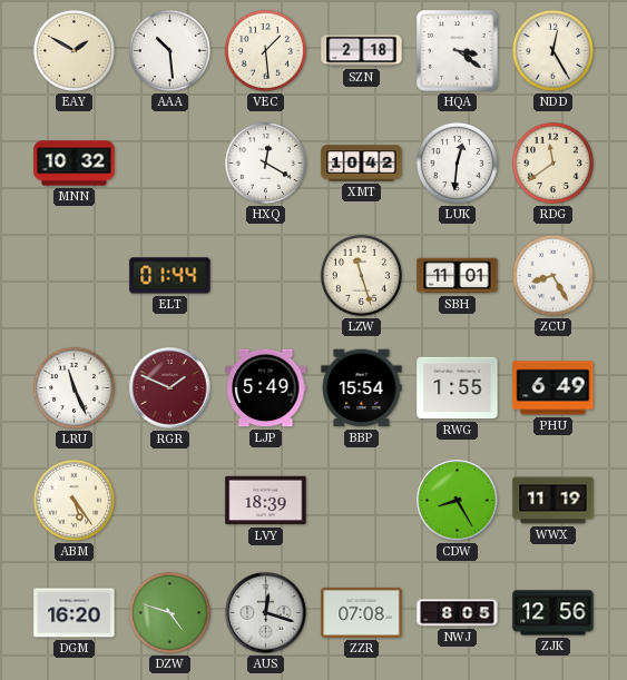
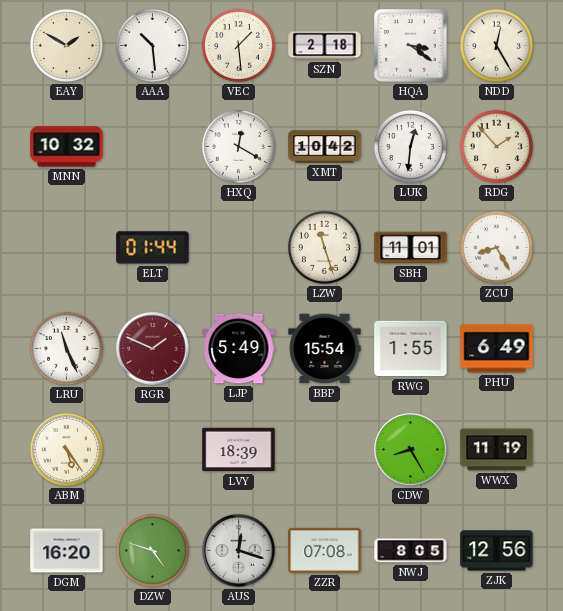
RDG: 11:39 -> 1:53
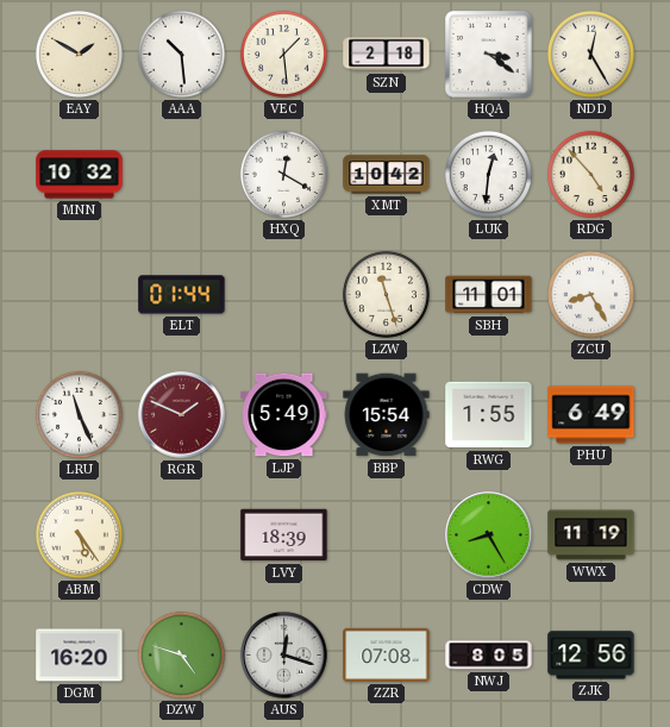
RDG: 1:53 -> 4:53
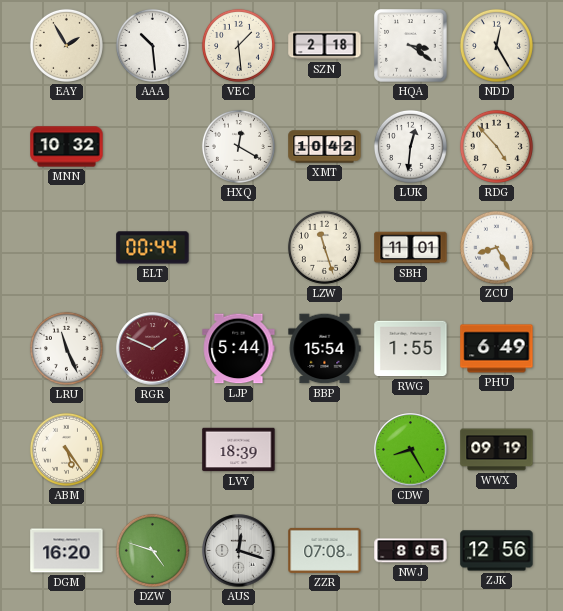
EAY: 1:50 -> 1:55
ELT: 01:44 -> 00:44
LJP: 5:49 -> 5:44
WWX: 11:19 -> 09:19
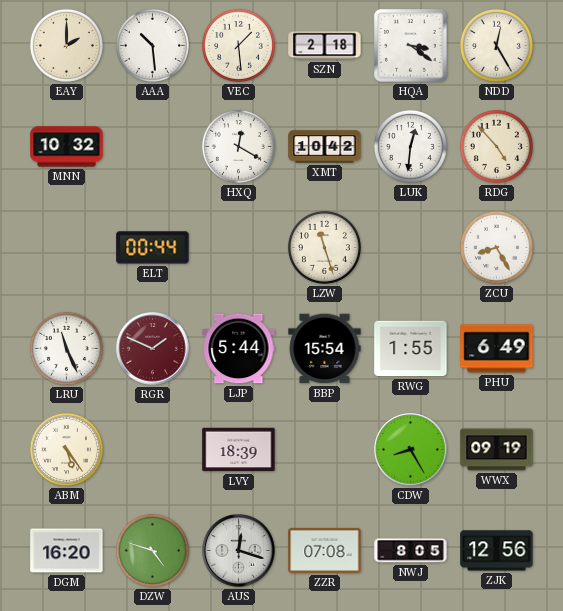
EAY: 1:55 -> 2:00
SBH: 11:01 -> none
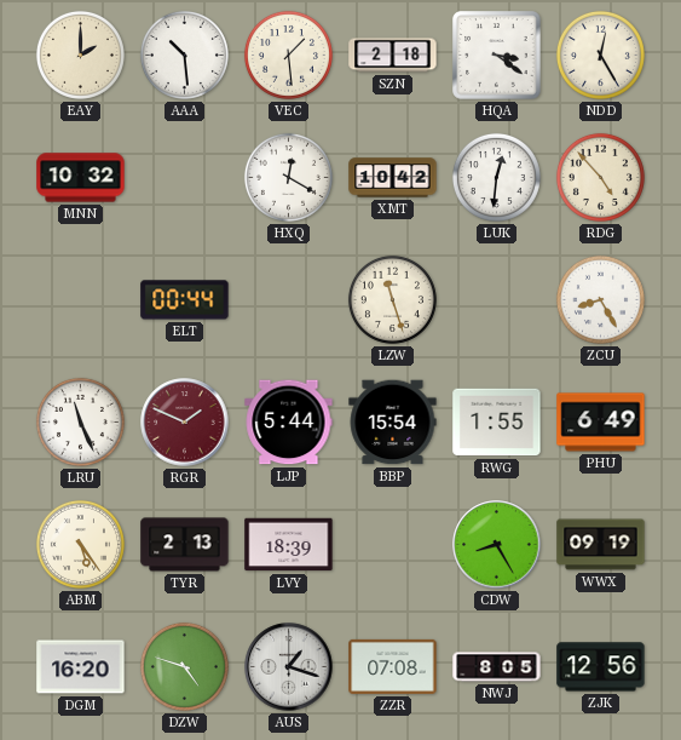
TYR: none -> 2:13
AUS: 12:18 -> 1:18
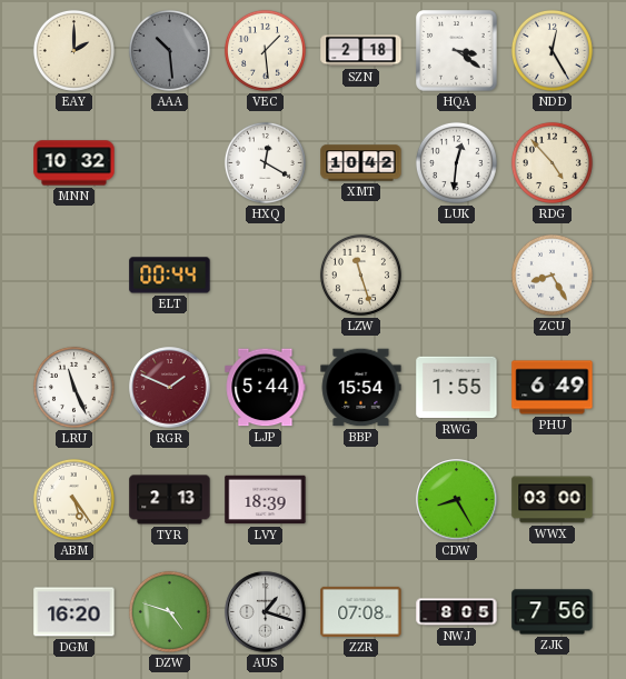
AAA dial: white -> grey
WWX: 09:19 -> 03:00
ZJK: 12:56 -> 7:56
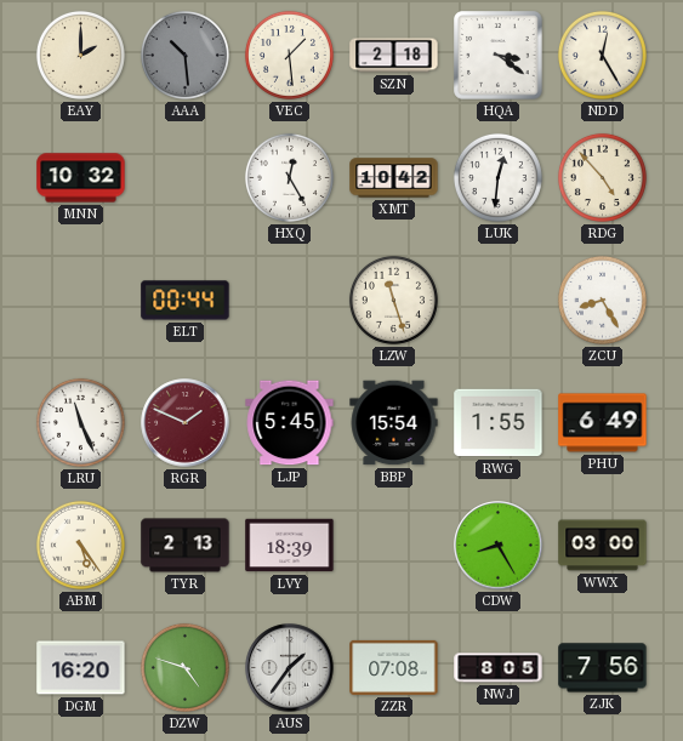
HXQ: 12:20 -> 12:25
LJP: 5:44 -> 5:45
AUS: 1:18 -> 1:36
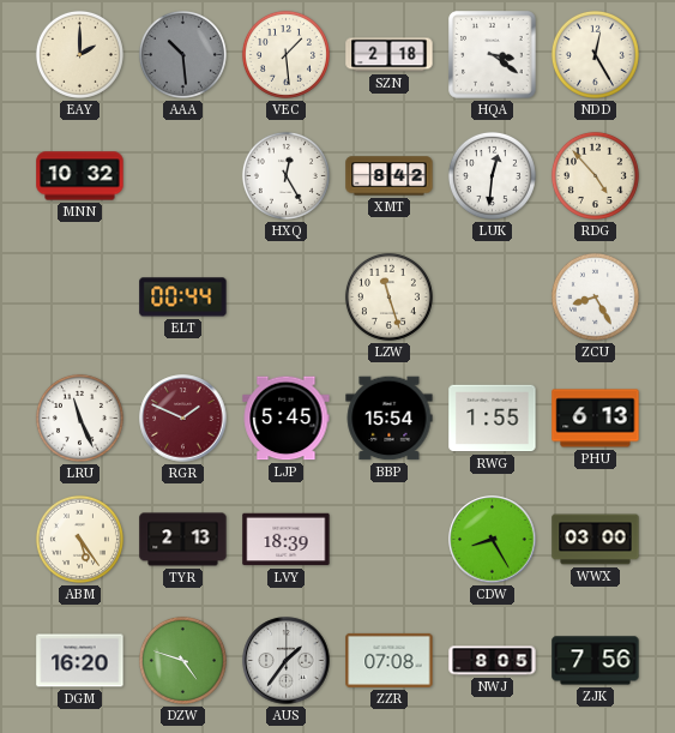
XMT: 10:42 -> 8:42
PHU: 6:49 -> 6:13
